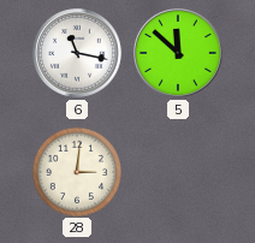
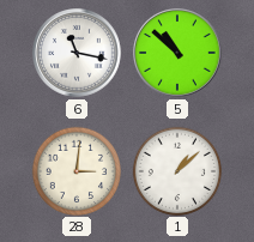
5: 11:52 -> 10:52
1: none -> 1:08
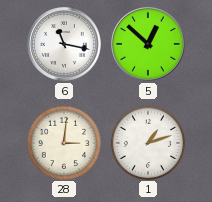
5: 10:52 -> 12:52
1: 1:08 -> 1:12
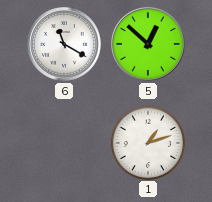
6: 11:17 -> 11:20
28: 3:01 -> none
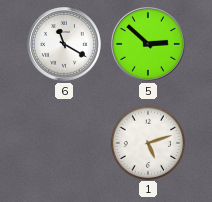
5: 12:52 -> 2:52
1: 1:12 -> 5:12
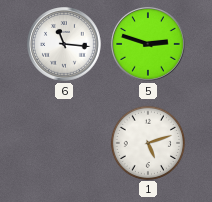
6: 11:20 -> 11:16
5: 2:52 -> 2:48
